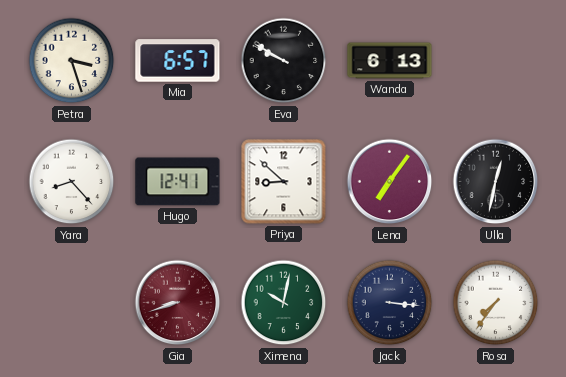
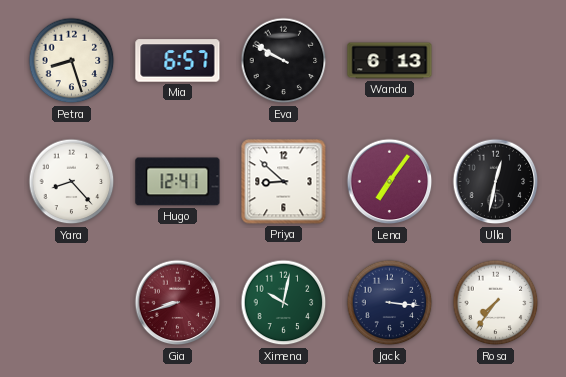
Petra: 3:27 -> 8:27
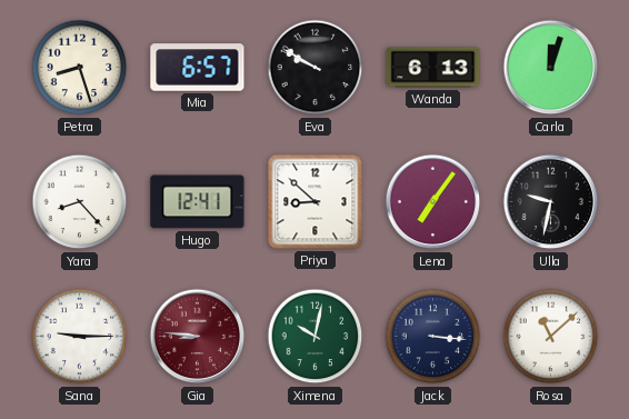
Carla: none -> 12:03
Ulla: 12:32 -> 9:32
Sana: none -> 9:15
Gia: 8:42 -> 8:46
Rosa: 7:36 -> 11:08
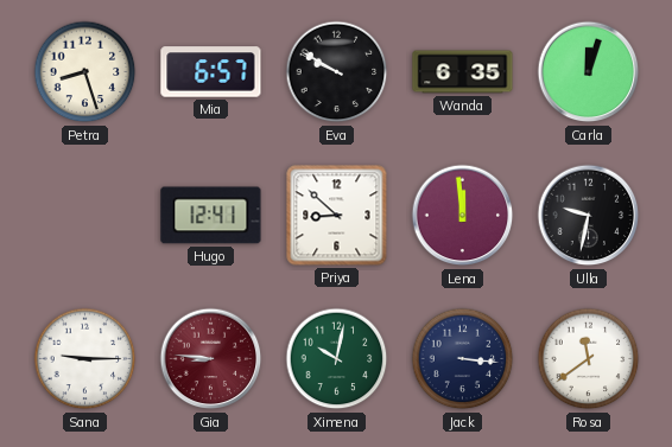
Wanda: 6:13 -> 6:35
Yara: 8:23 -> none
Lena: 7:06 -> 11:59
Rosa: 11:08 -> 11:39
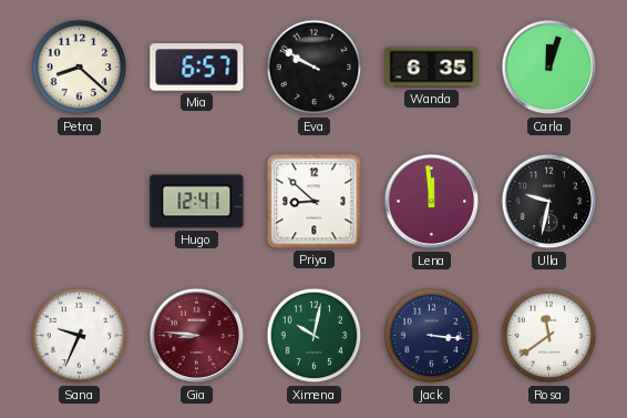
Petra: 8:27 -> 8:22
Sana: 9:15 -> 9:34
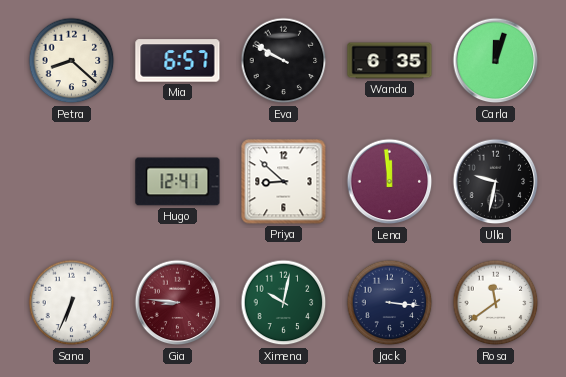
Sana: 9:34 -> 6:34
